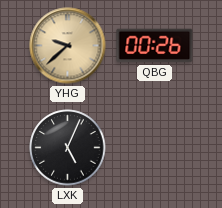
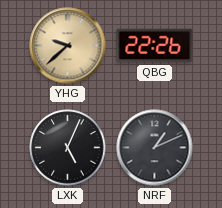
QBG: 00:26 -> 22:26
NRF: none -> 1:11
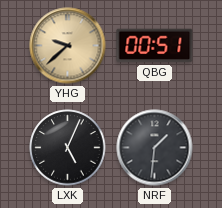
QBG: 22:26 -> 00:51
NRF: 1:11 -> 1:31
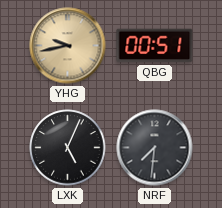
YHG: 9:38 -> 9:43
NRF: 1:31 -> 7:31
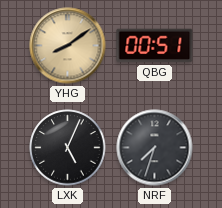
YHG: 9:43 -> 8:09
NRF: 7:31 -> 7:33
